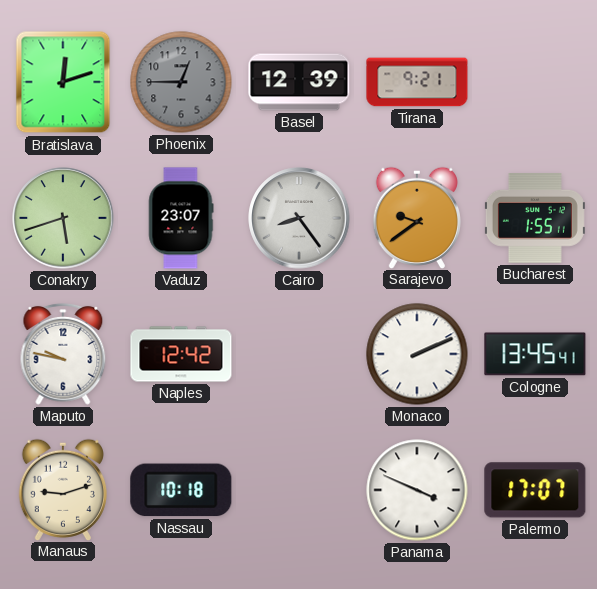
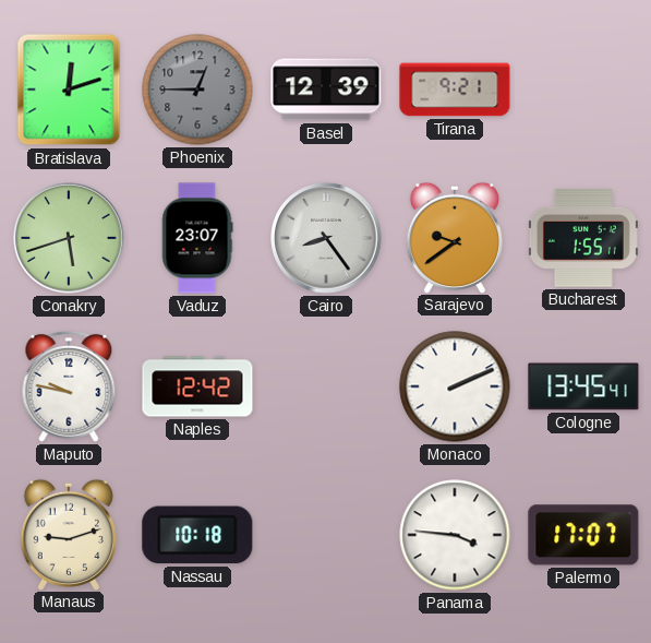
Panama: 3:49 -> 3:46
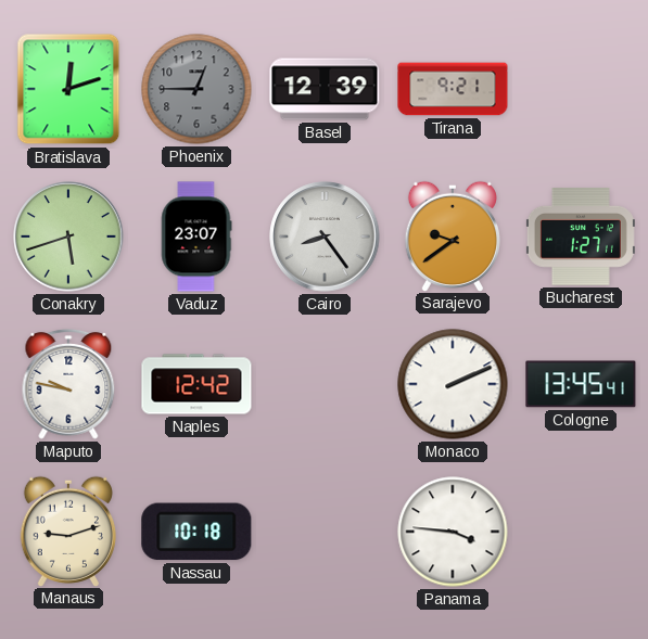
Bucharest: 1:55 -> 1:27
Palermo: 17:07 -> none
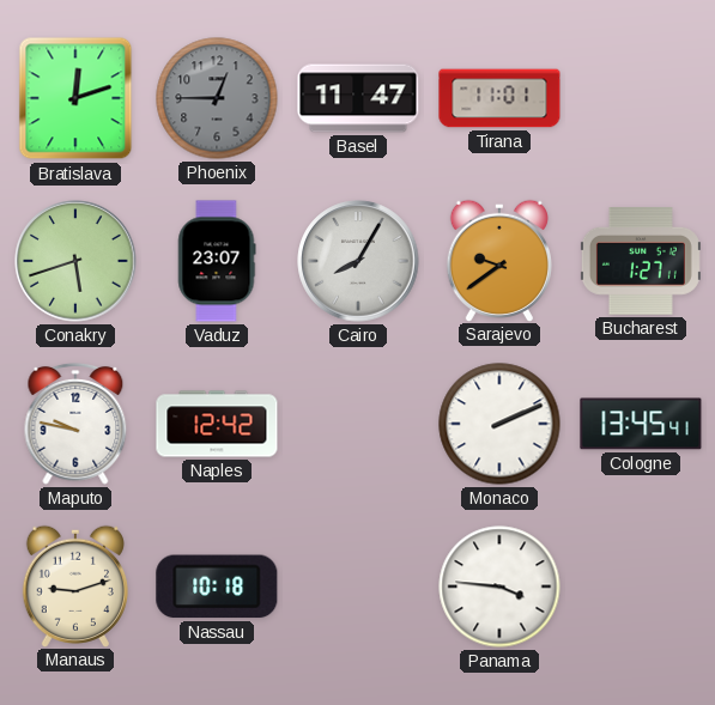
Basel: 12:39 -> 11:47
Tirana: 9:21 -> 11:01
Cairo: 8:24 -> 8:05
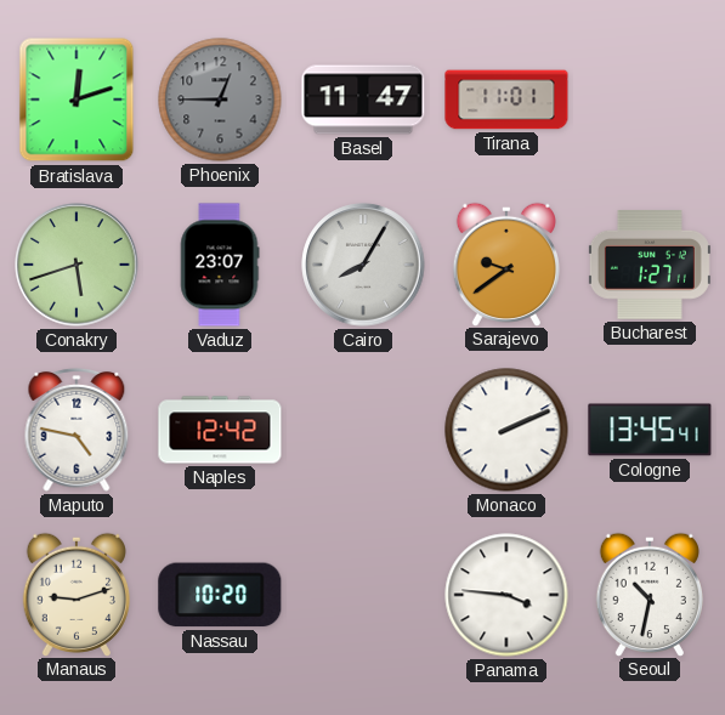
Maputo: 9:47 -> 4:47
Nassau: 10:18 -> 10:20
Seoul: none -> 10:32
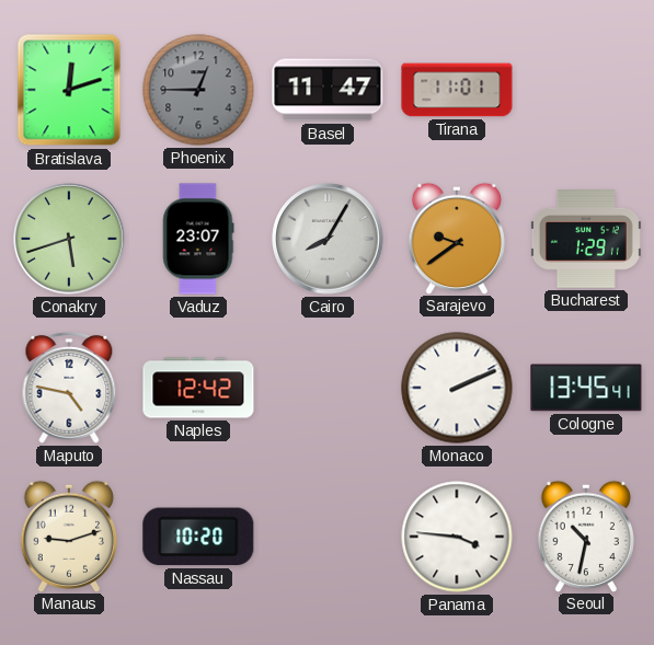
Bucharest: 1:27 -> 1:29
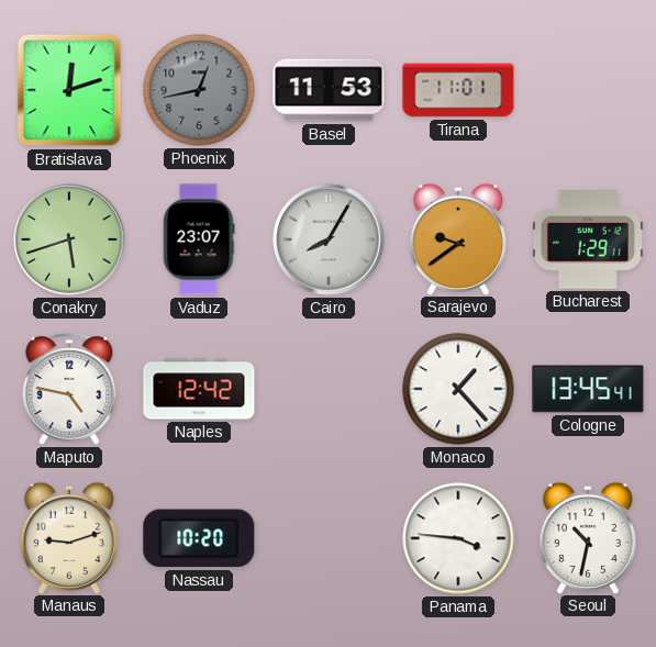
Phoenix: 12:45 -> 12:43
Basel: 11:47 -> 11:53
Monaco: 2:11 -> 1:23
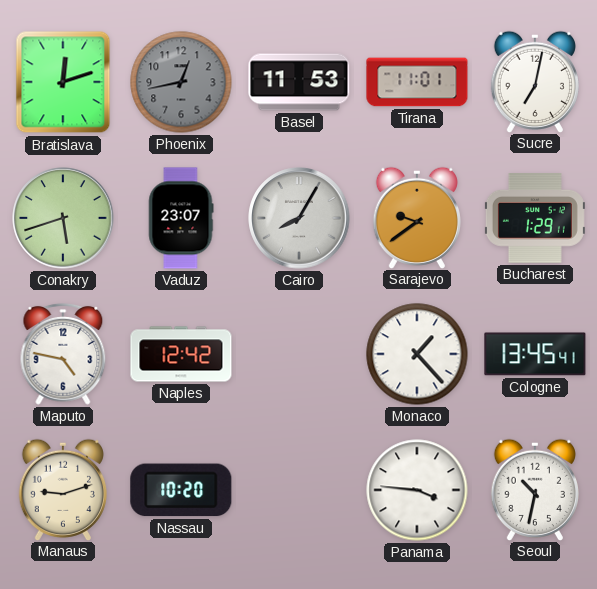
Sucre: none -> 7:02
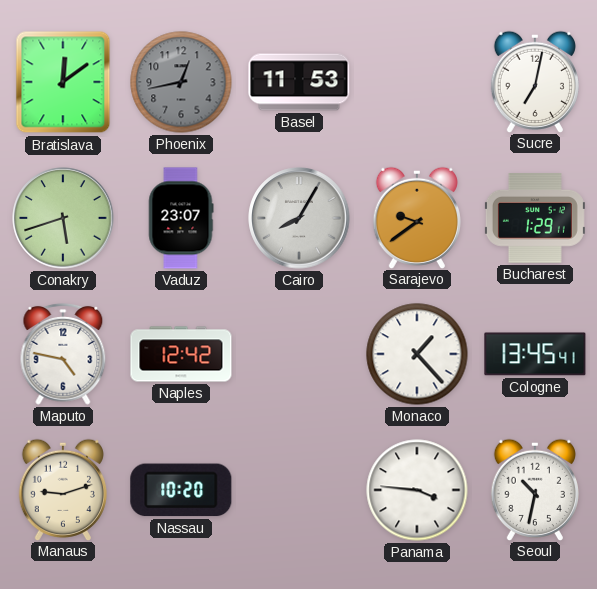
Bratislava: 12:12 -> 12:09
Tirana: 11:01 -> none
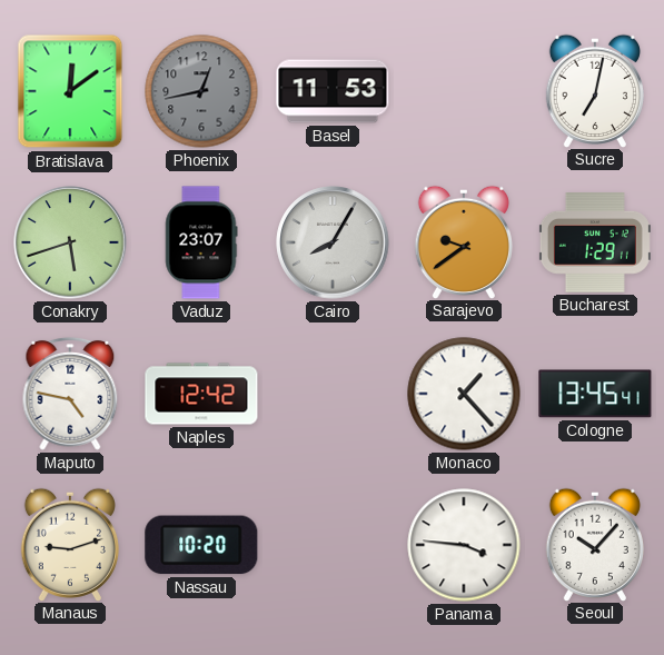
Seoul: 10:32 -> 10:07
